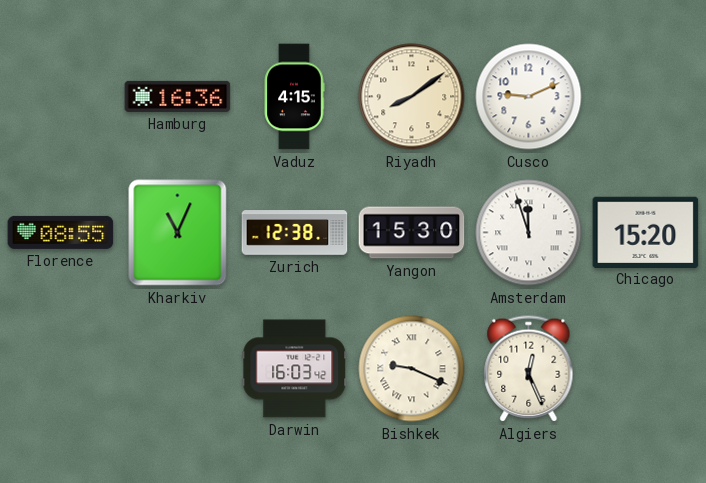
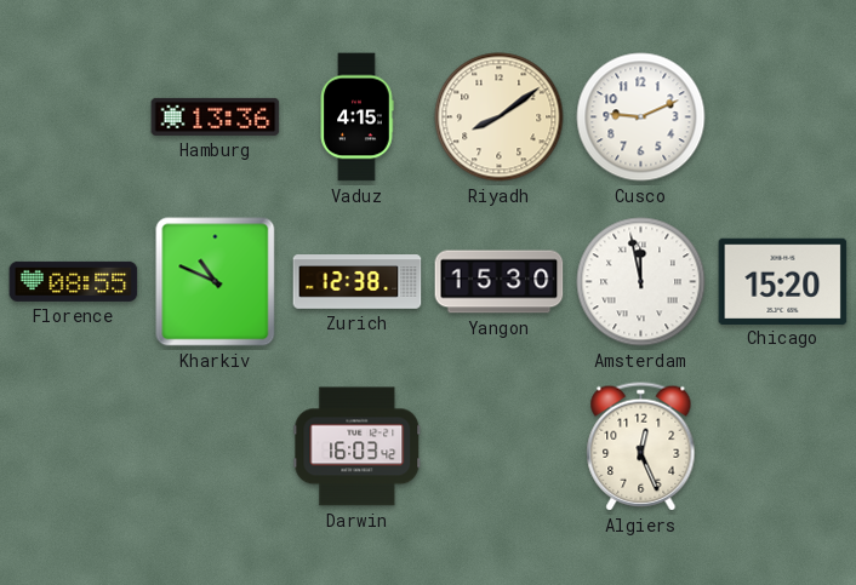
Hamburg: 16:36 -> 13:36
Kharkiv: 11:04 -> 10:49
Amsterdam: 11:57 -> 11:58
Bishkek: 9:19 -> none
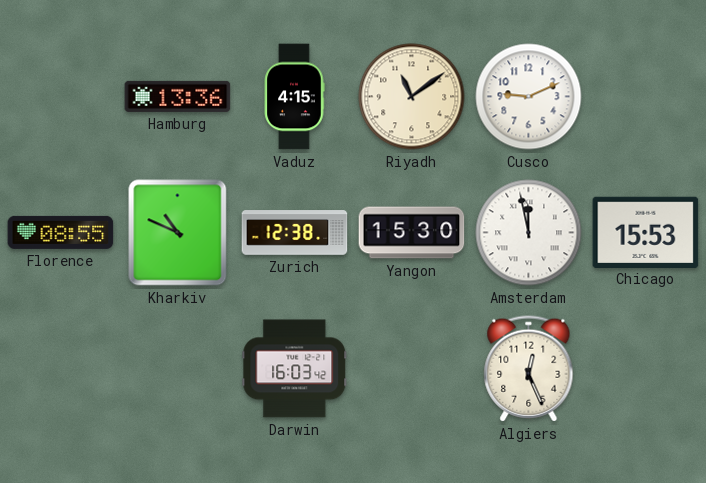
Riyadh: 8:09 -> 11:09
Chicago: 15:20 -> 15:53
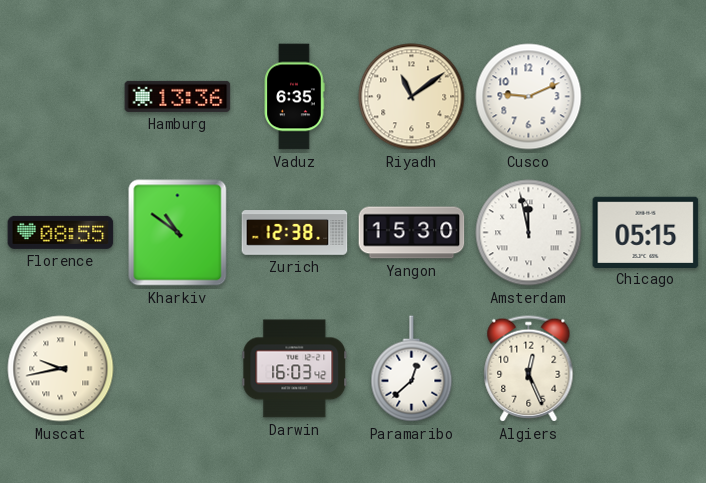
Vaduz: 4:15 -> 6:35
Kharkiv: 10:49 -> 10:51
Chicago: 15:53 -> 05:15
Muscat: none -> 9:43
Paramaribo: none -> 12:38
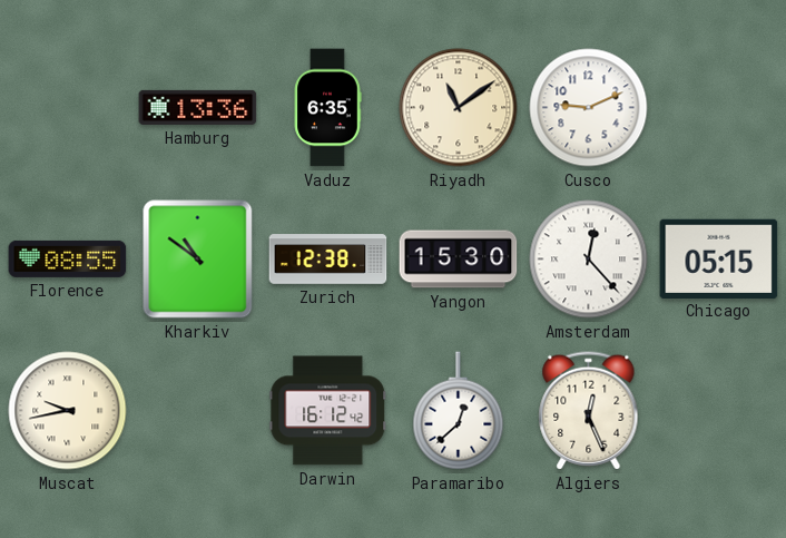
Amsterdam: 11:58 -> 12:23
Darwin: 16:03 -> 16:12
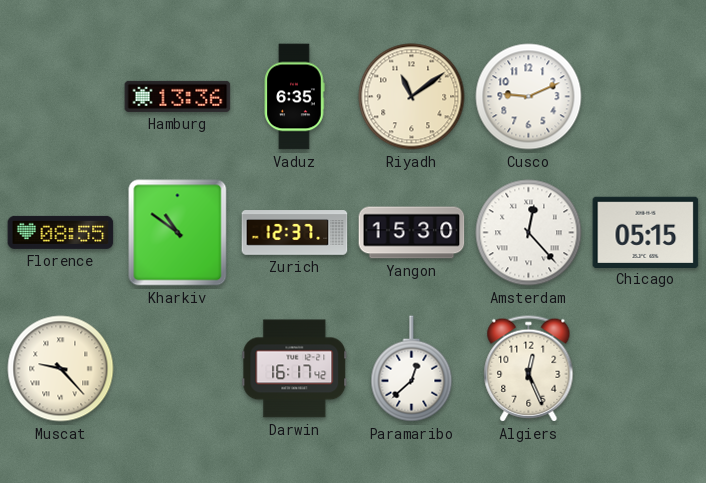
Zurich: 12:38 -> 12:37
Muscat: 9:43 -> 9:23
Darwin: 16:12 -> 16:17
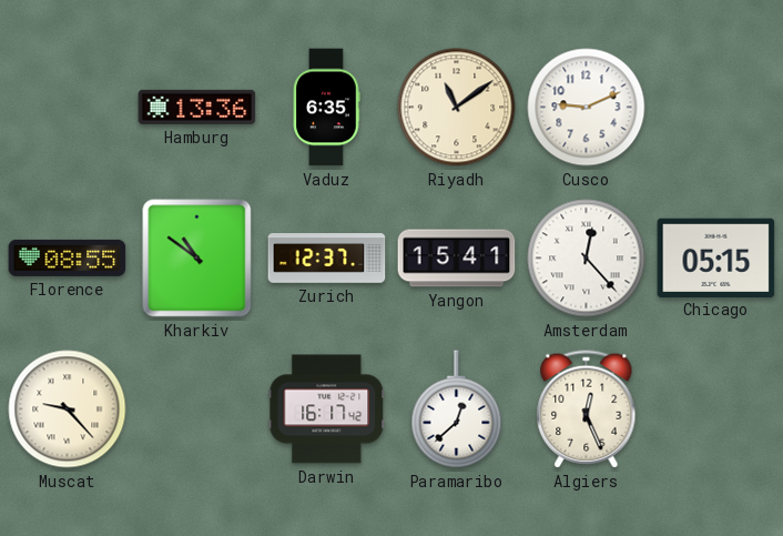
Yangon: 15:30 -> 15:41
